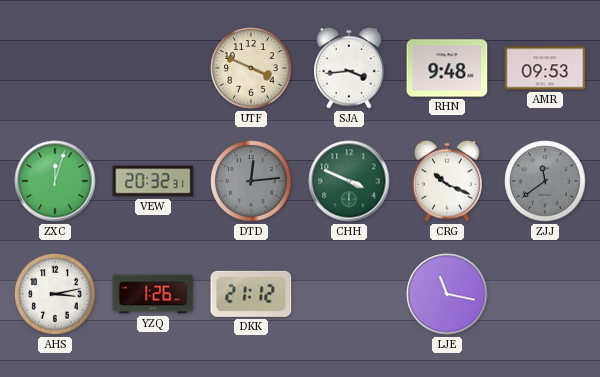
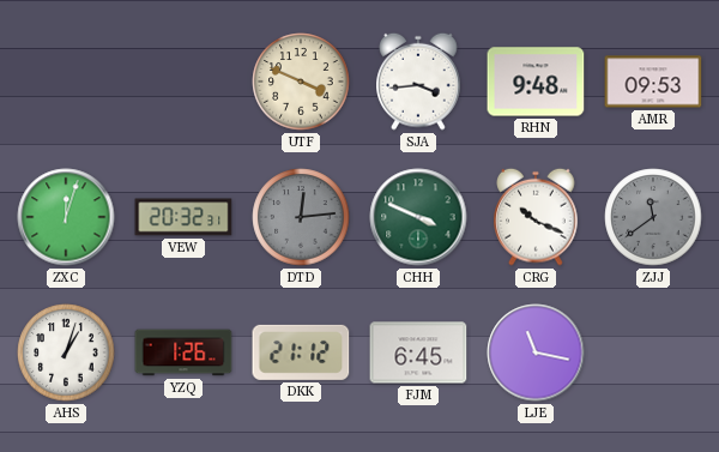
AHS: 3:13 -> 1:03
FJM: none -> 6:45
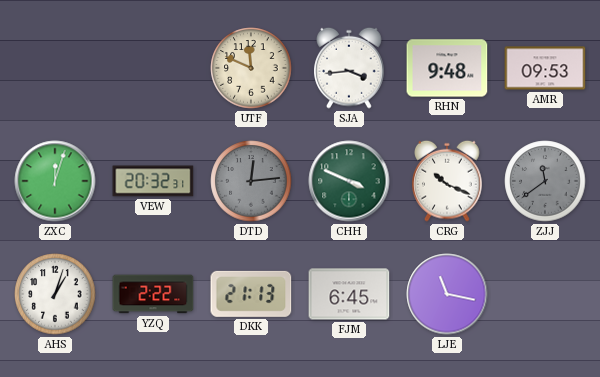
UTF: 3:49 -> 11:49
YZQ: 1:26 -> 2:22
DKK: 21:12 -> 21:13
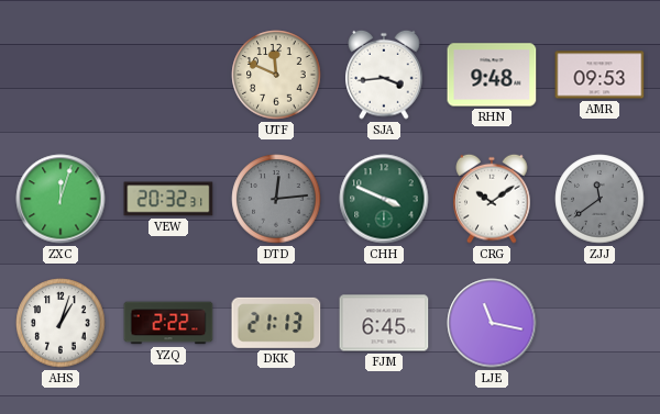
CRG: 10:19 -> 10:09
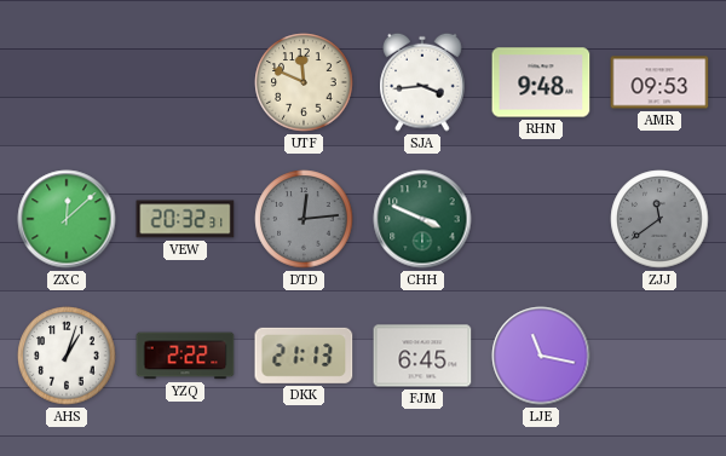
ZXC: 12:03 -> 12:08
CRG: 10:09 -> none
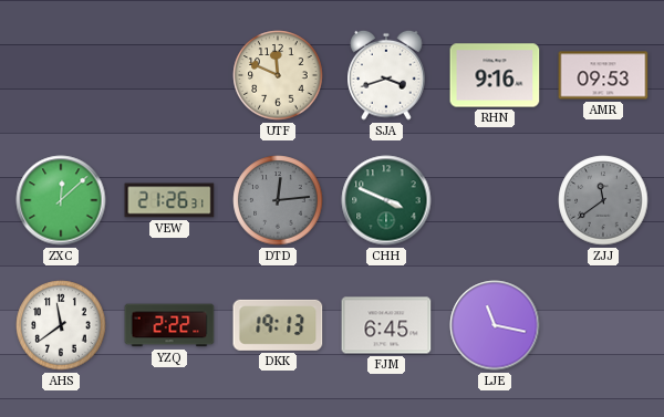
SJA: 3:44 -> 3:42
RHN: 9:48 -> 9:16
VEW: 20:32 -> 21:26
AHS: 1:03 -> 11:39
DKK: 21:13 -> 19:13
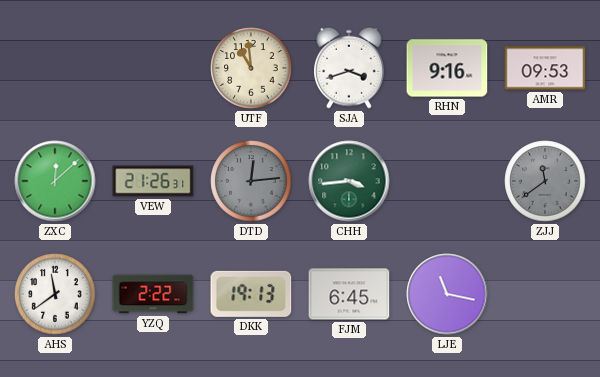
UTF: 11:49 -> 10:59
CHH: 3:49 -> 3:44
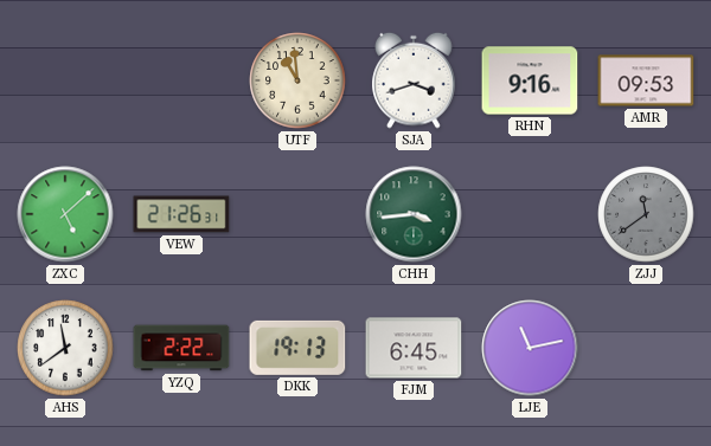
ZXC: 12:08 -> 5:08
DTD: 12:14 -> none
LJE: 11:17 -> 11:13
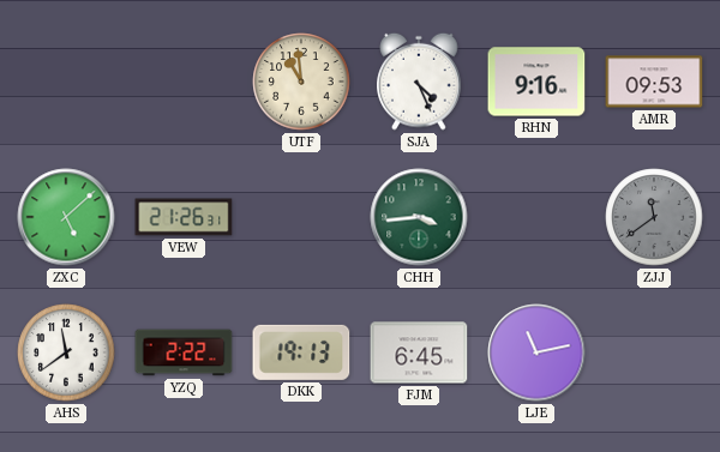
SJA: 3:42 -> 4:26
